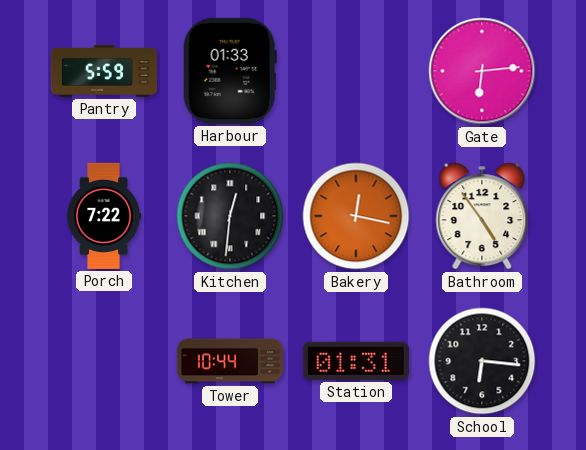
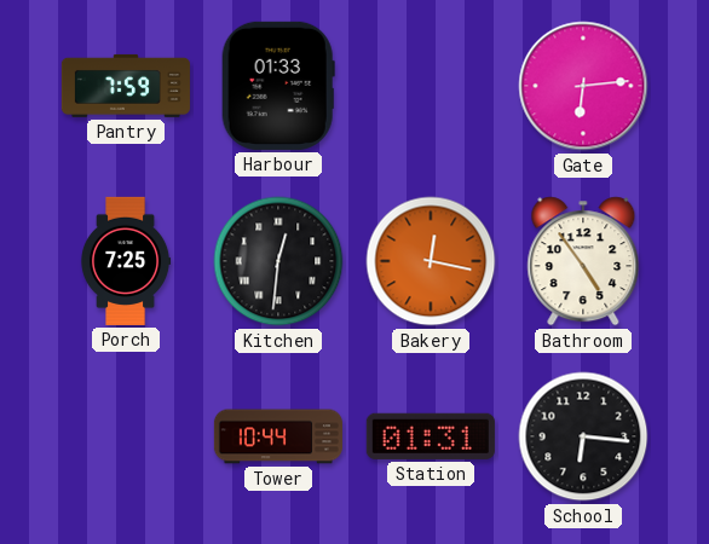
Pantry: 5:59 -> 7:59
Porch: 7:22 -> 7:25
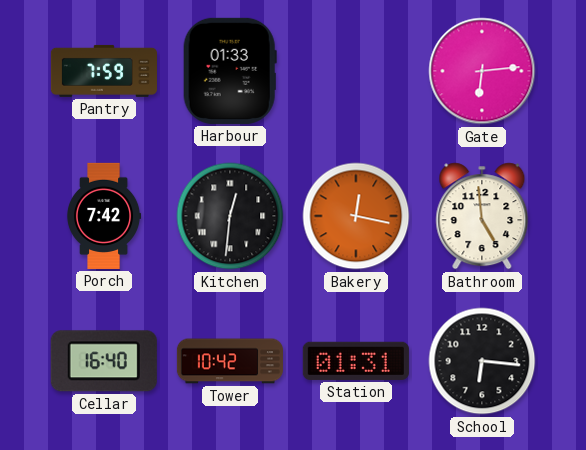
Porch: 7:25 -> 7:42
Bathroom: 4:54 -> 4:59
Cellar: none -> 16:40
Tower: 10:44 -> 10:42
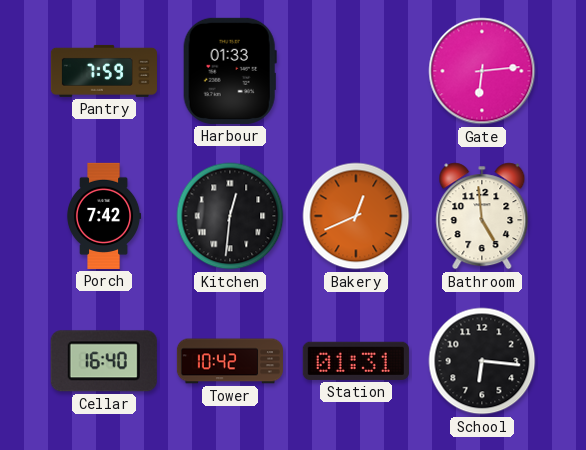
Bakery: 12:17 -> 12:41
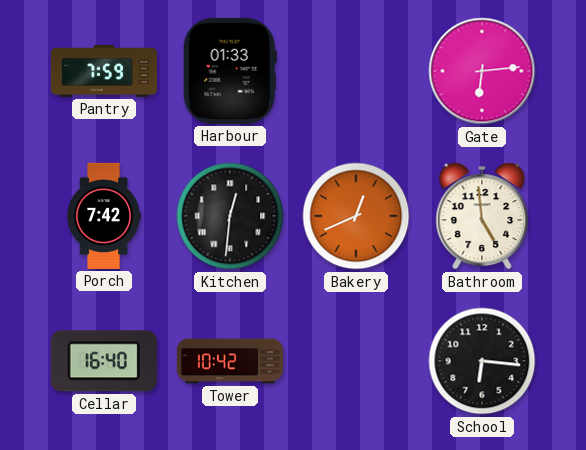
Station: 01:31 -> none
